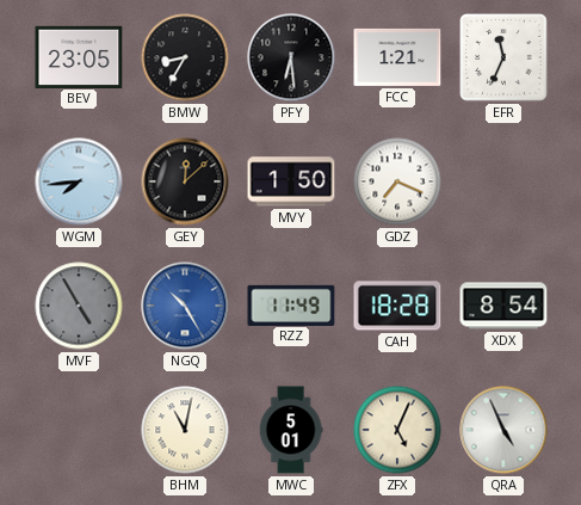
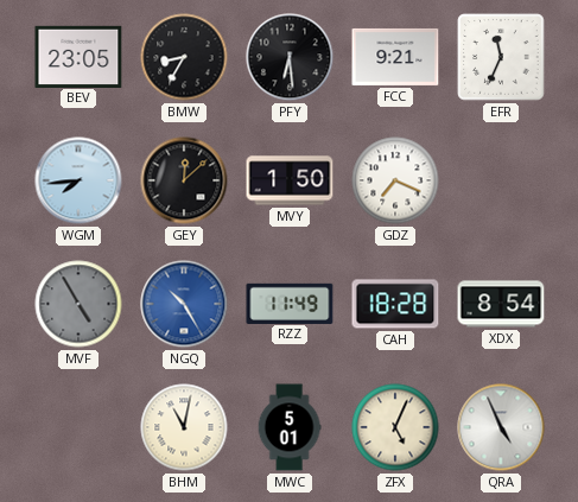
FCC: 1:21 -> 9:21
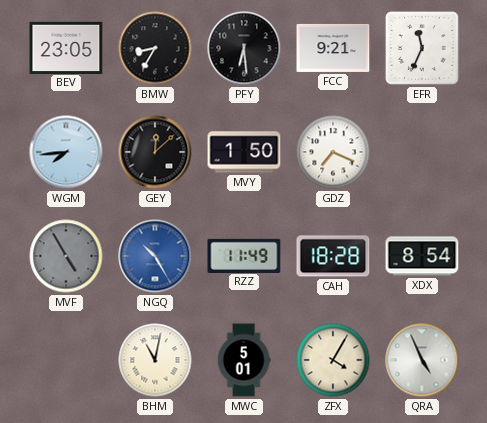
ZFX: 5:04 -> 4:05
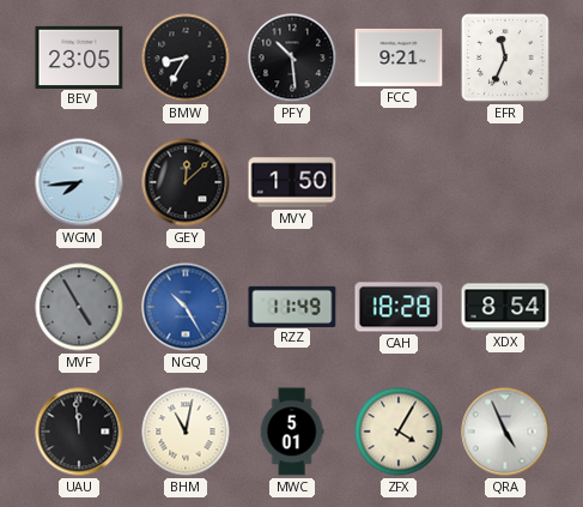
PFY: 6:29 -> 10:29
GDZ: 7:19 -> none
UAU: none -> 11:59
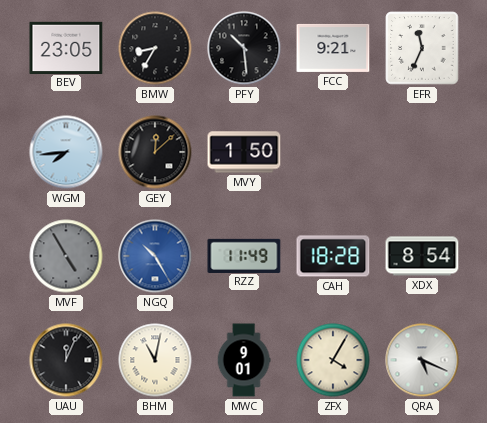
UAU: 11:59 -> 12:04
MWC: 5:01 -> 9:01
QRA: 4:56 -> 5:19
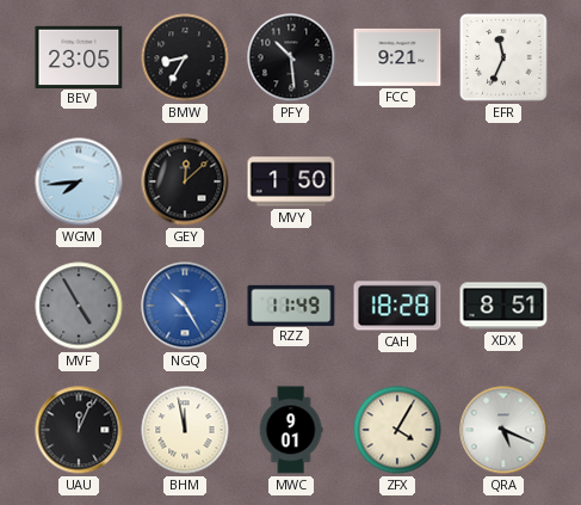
XDX: 8:54 -> 8:51
BHM: 11:02 -> 11:58
